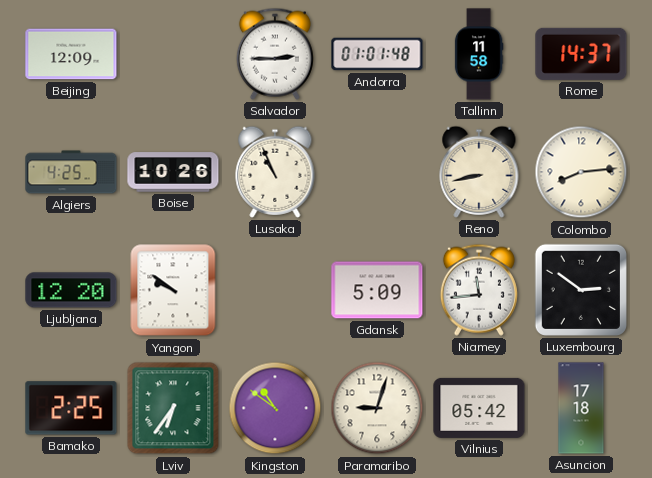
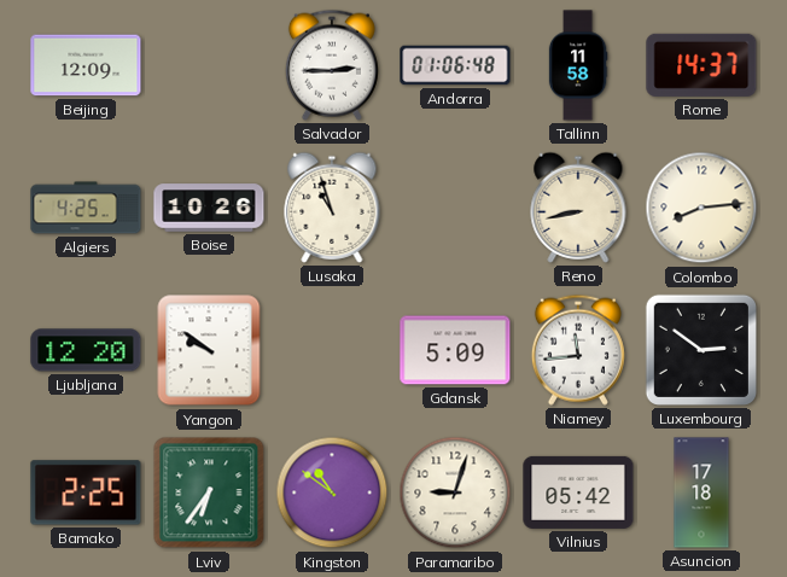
Andorra: 01:01 -> 01:06
Lusaka: 10:56 -> 10:57
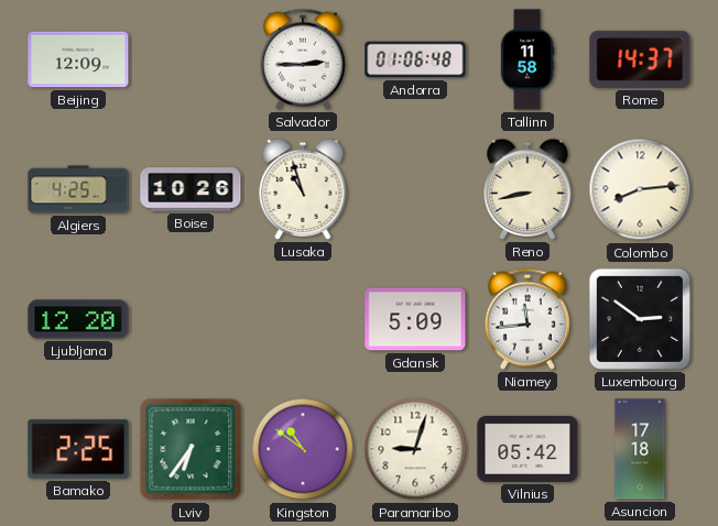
Yangon: 9:51 -> none
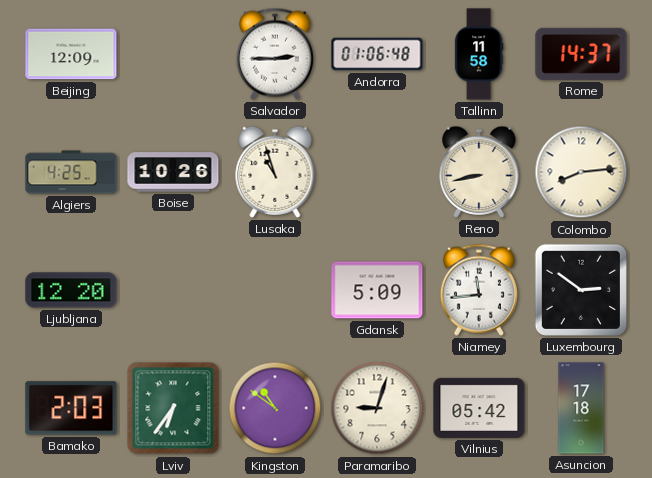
Bamako: 2:25 -> 2:03
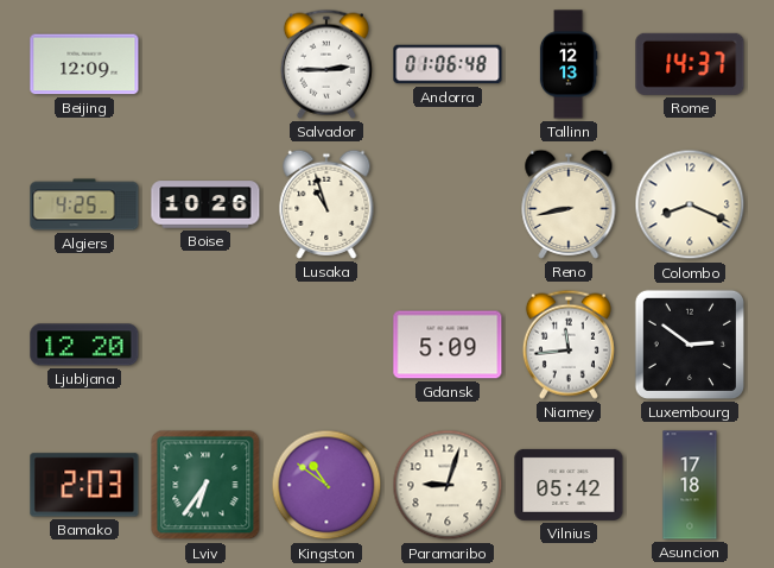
Tallinn: 11:58 -> 12:13
Colombo: 8:14 -> 8:19
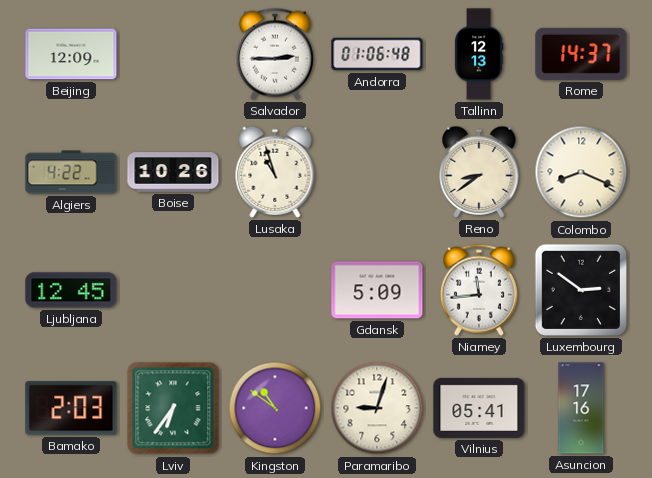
Algiers: 4:25 -> 4:22
Reno: 8:43 -> 8:39
Ljubljana: 12:20 -> 12:45
Vilnius: 05:42 -> 05:41
Asuncion: 17:18 -> 17:16
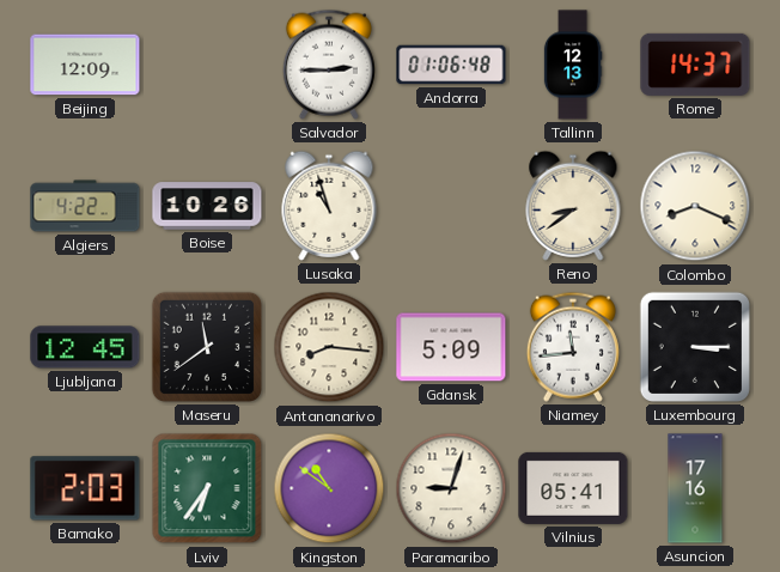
Maseru: none -> 11:39
Antananarivo: none -> 8:16
Luxembourg: 2:51 -> 3:15
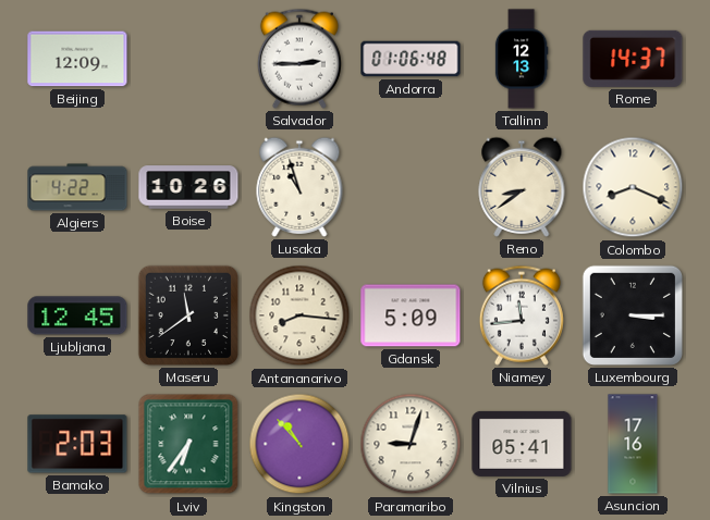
Kingston: 10:51 -> 10:53
